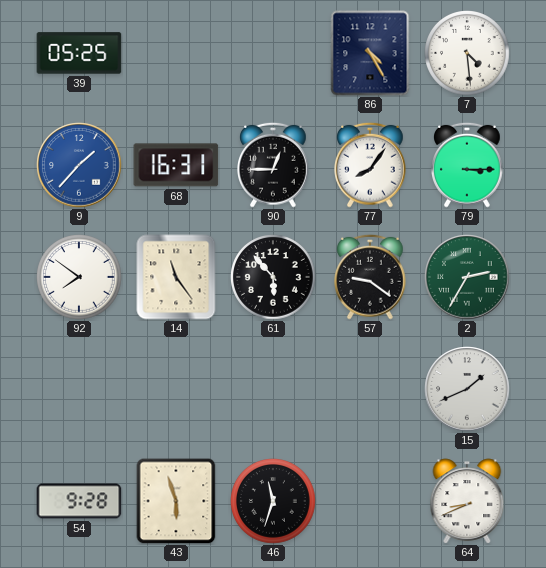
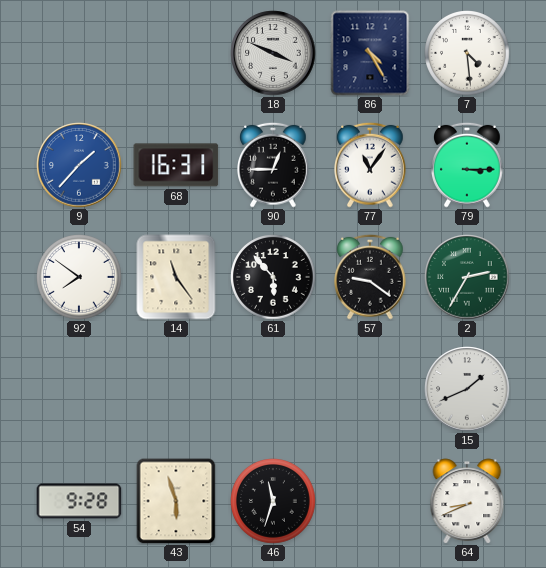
39: 05:25 -> none
18: none -> 3:49
77: 8:06 -> 11:06
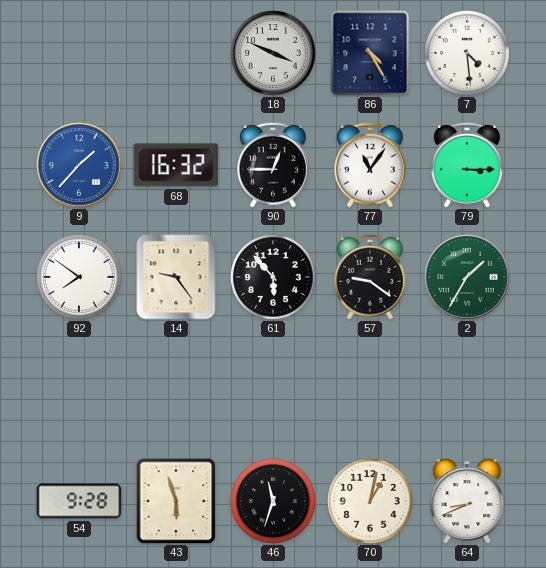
68: 16:31 -> 16:32
14: 11:24 -> 9:24
2: 2:35 -> 1:35
15: 1:41 -> none
70: none -> 1:02
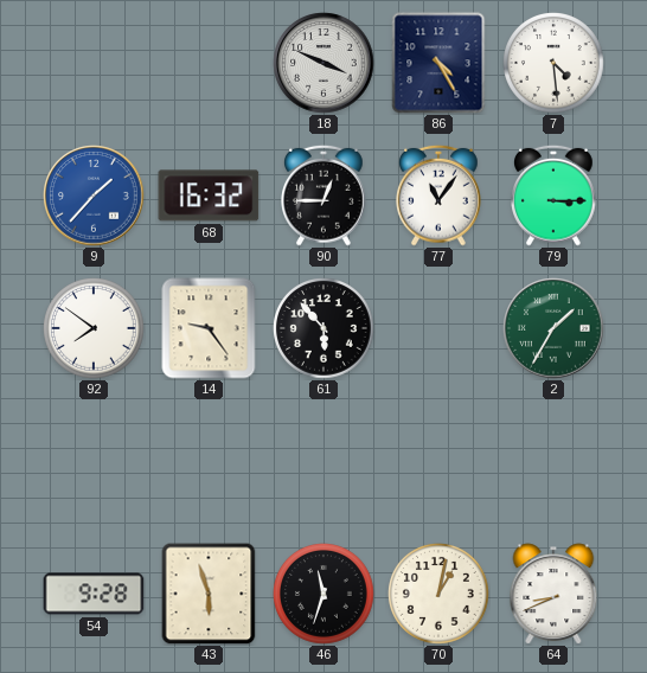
57: 9:21 -> none
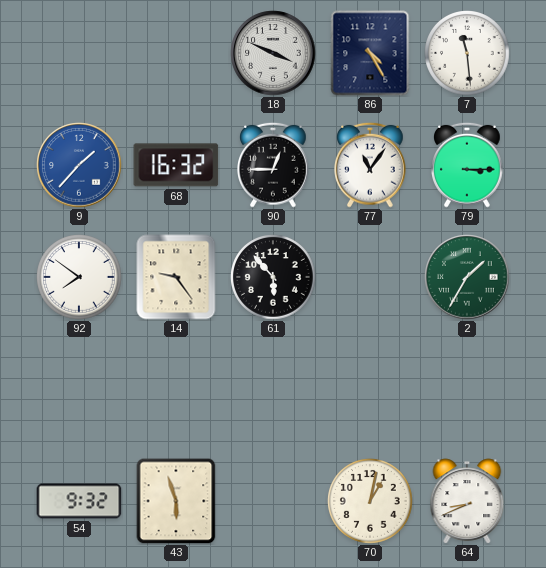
7: 4:29 -> 11:29
54: 9:28 -> 9:32
46: 11:33 -> none
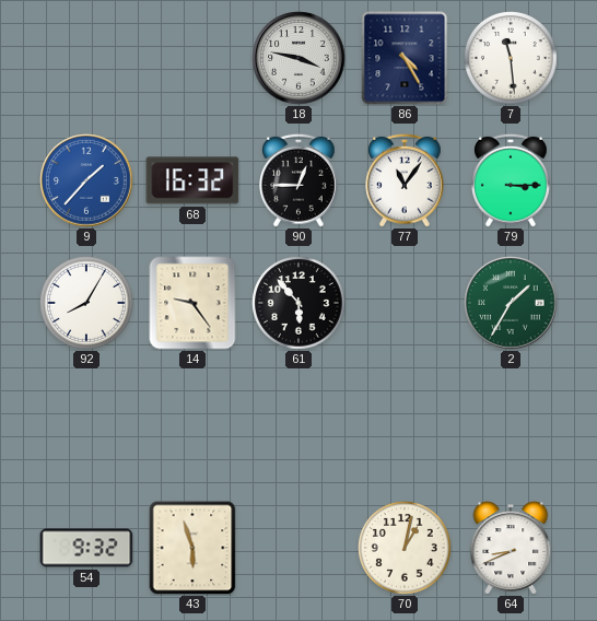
18: 3:49 -> 3:47
92: 7:51 -> 8:05
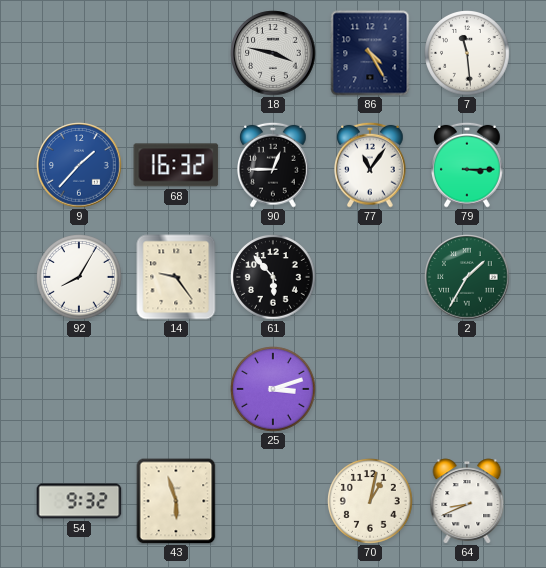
25: none -> 3:12
